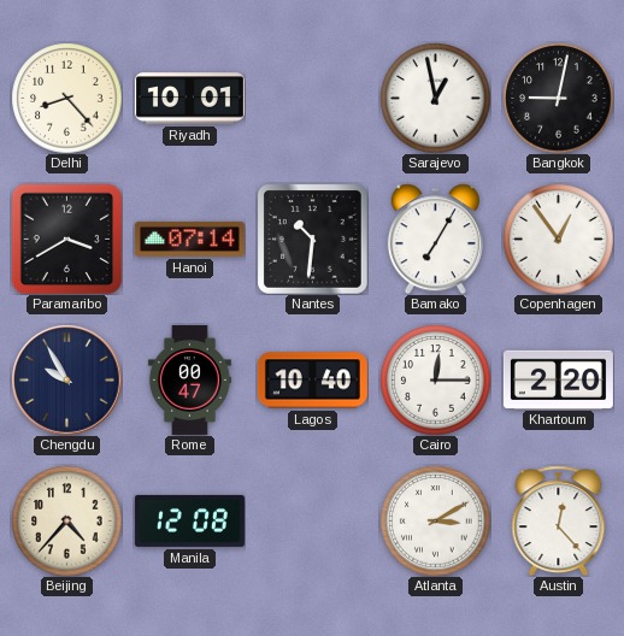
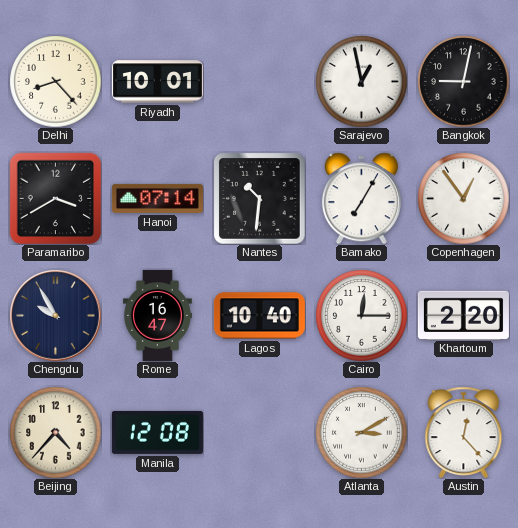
Rome: 00:47 -> 16:47
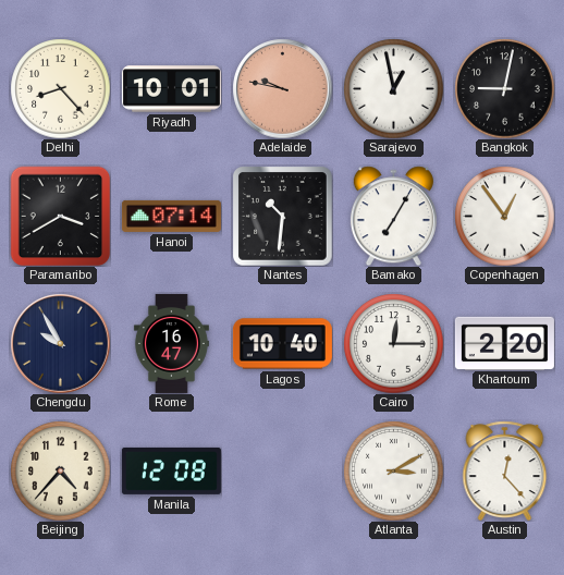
Adelaide: none -> 9:47
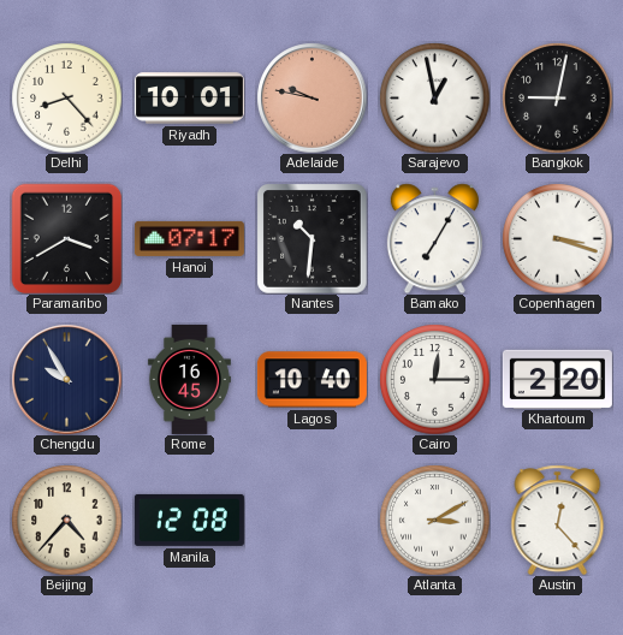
Hanoi: 07:14 -> 07:17
Copenhagen: 12:54 -> 3:18
Rome: 16:47 -> 16:45
